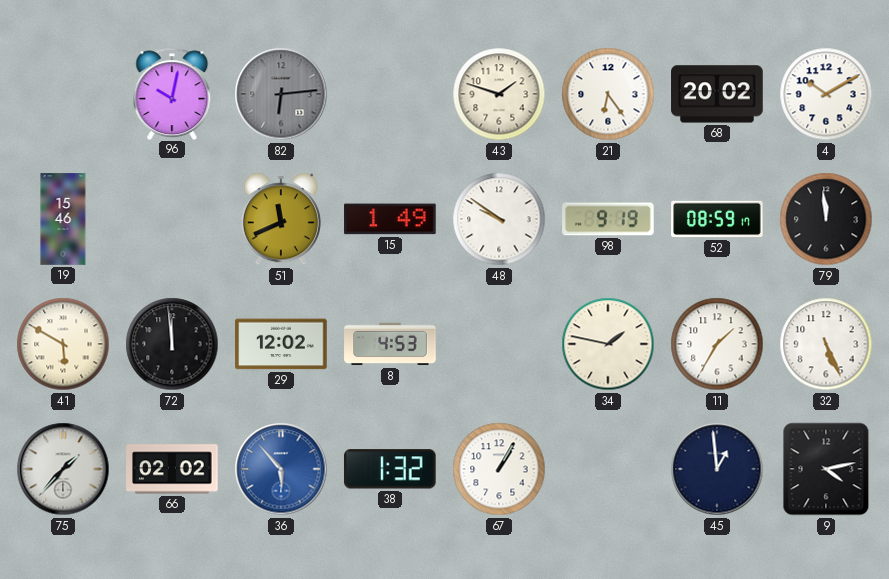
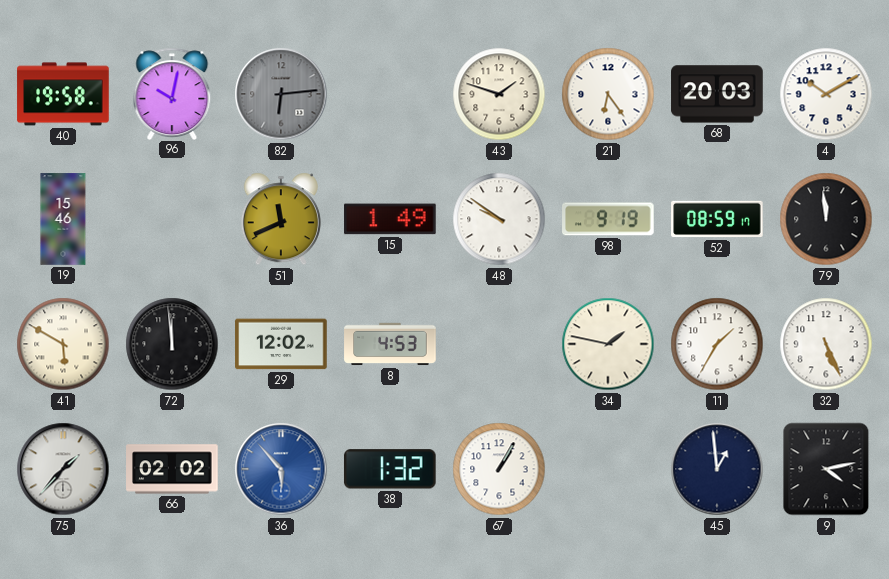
40: none -> 19:58
68: 20:02 -> 20:03
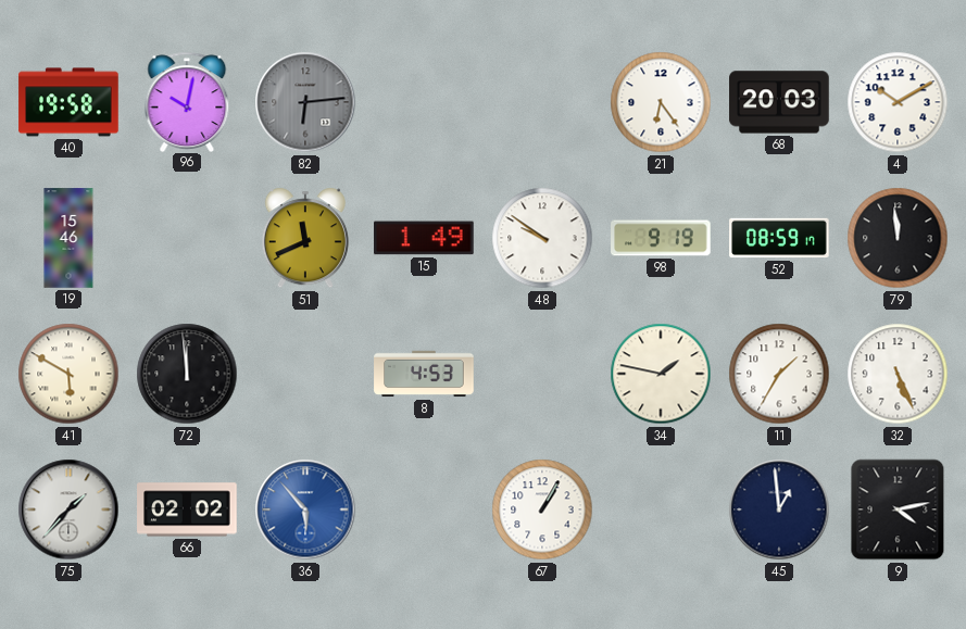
43: 1:48 -> none
29: 12:02 -> none
38: 1:32 -> none
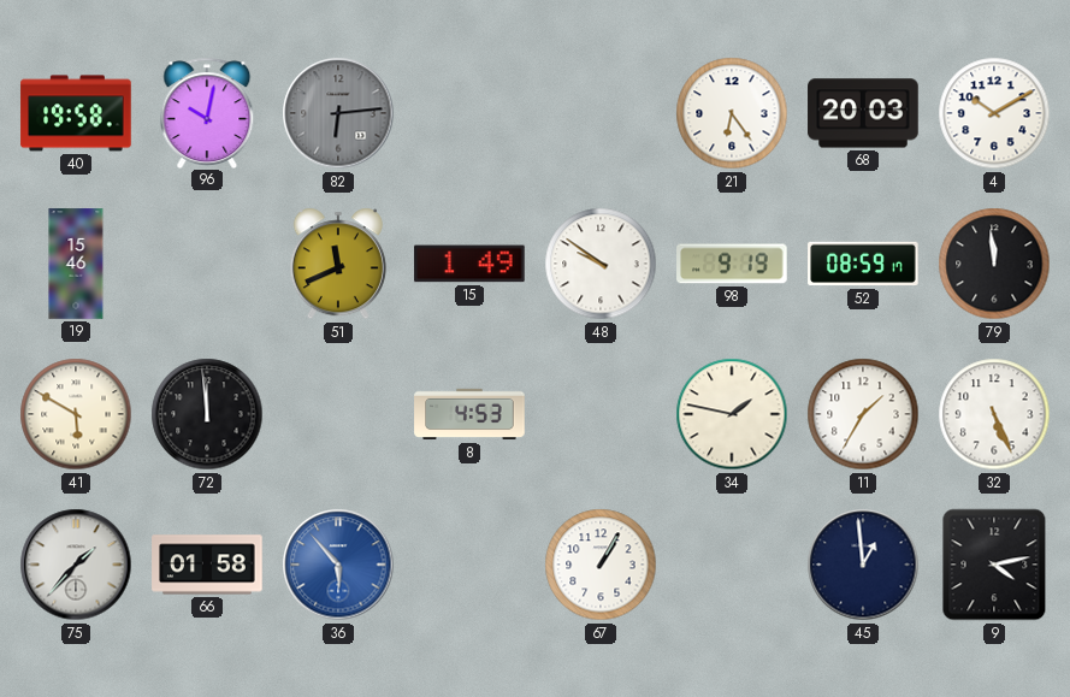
66: 02:02 -> 01:58
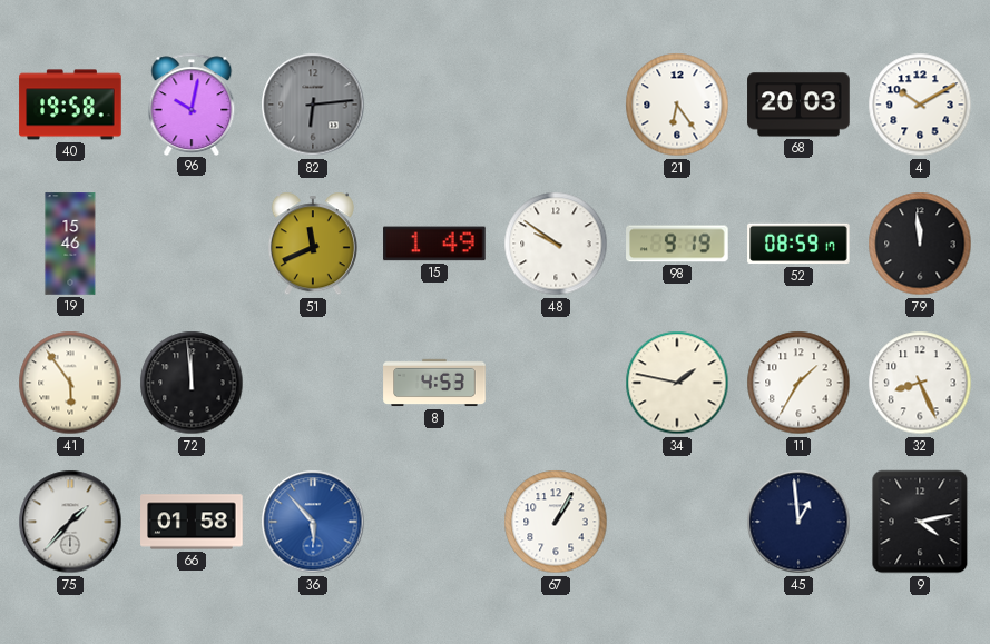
41: 5:50 -> 5:54
32: 5:26 -> 8:26
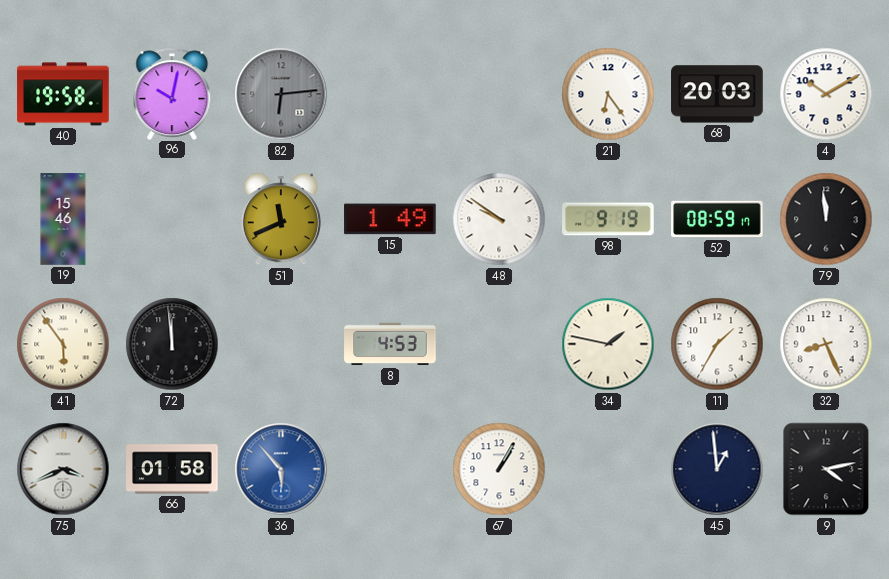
75: 1:37 -> 3:41
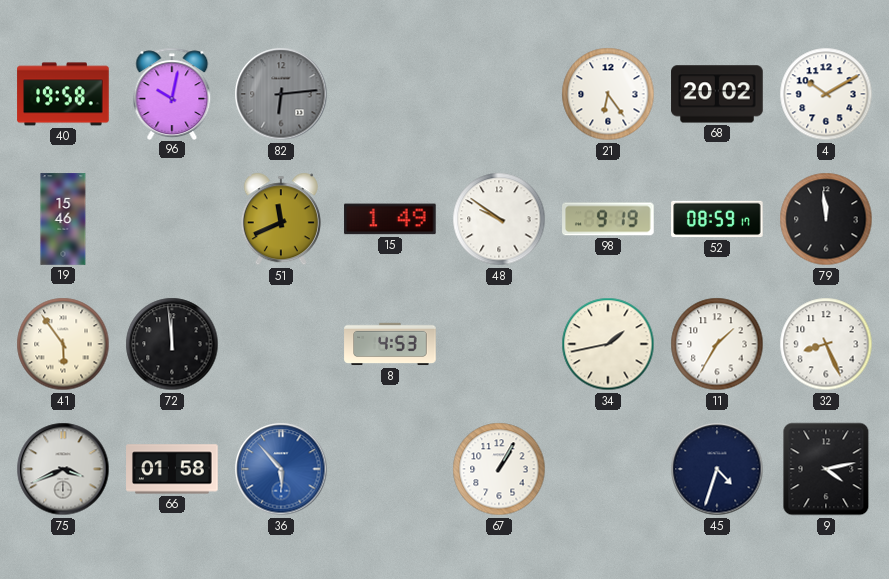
68: 20:03 -> 20:02
34: 1:47 -> 1:43
45: 12:59 -> 4:33
